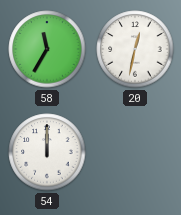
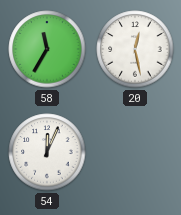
20: 12:32 -> 12:28
54: 12:00 -> 12:04
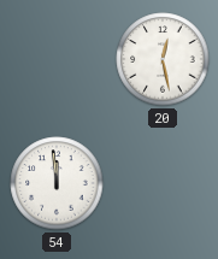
58: 11:35 -> none
54: 12:04 -> 11:59
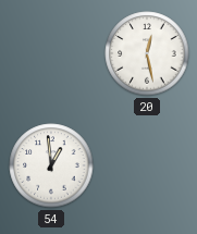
54: 11:59 -> 12:59
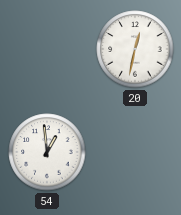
20: 12:28 -> 12:32
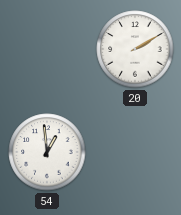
20: 12:32 -> 2:10
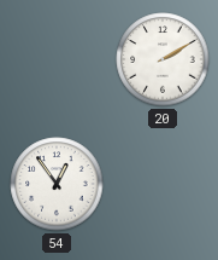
54: 12:59 -> 12:54
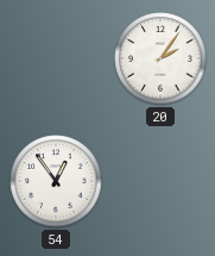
20: 2:10 -> 2:06
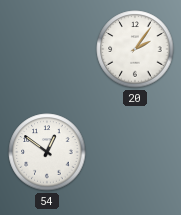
54: 12:54 -> 12:51
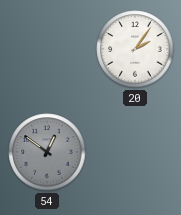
54 dial: white -> grey
